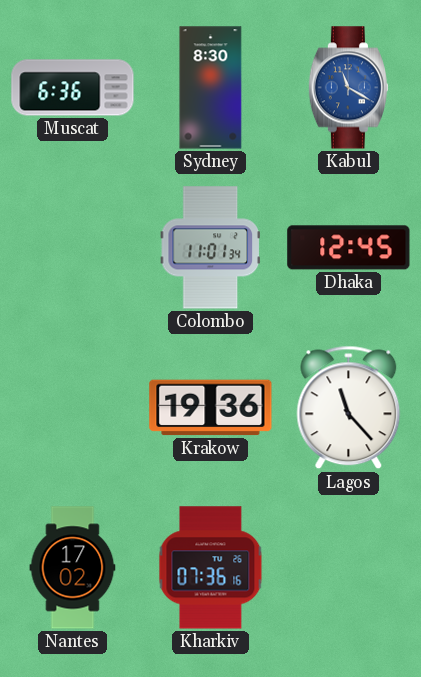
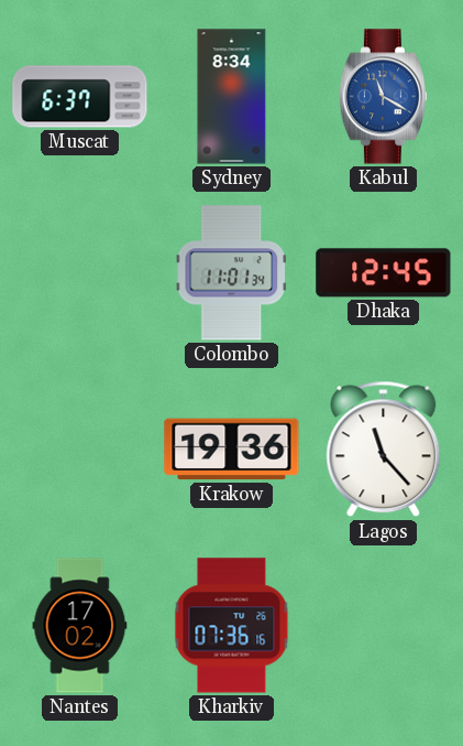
Muscat: 6:36 -> 6:37
Sydney: 8:30 -> 8:34
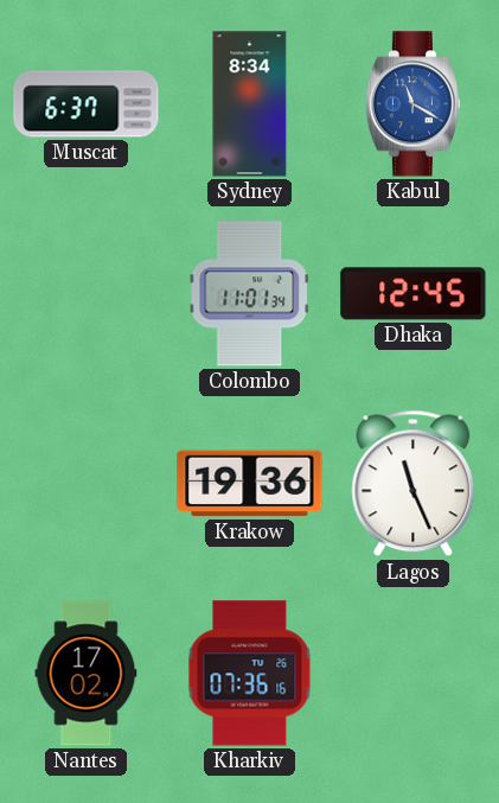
Lagos: 11:23 -> 11:26
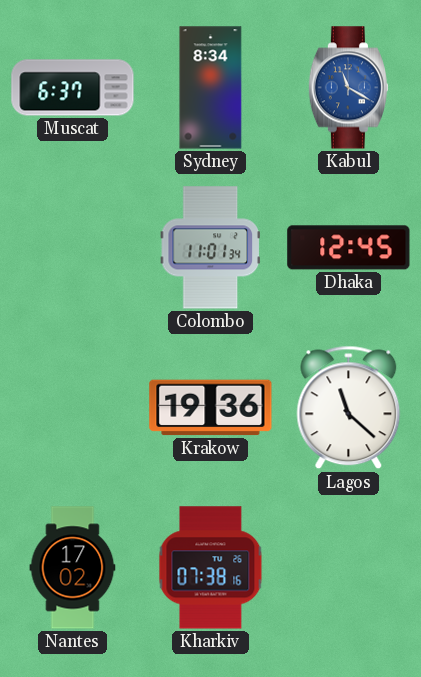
Lagos: 11:26 -> 11:22
Kharkiv: 07:36 -> 07:38
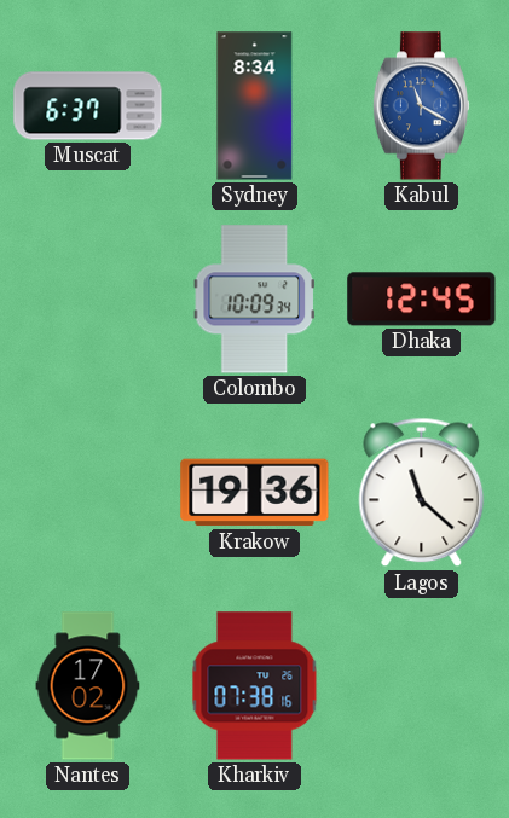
Colombo: 11:01 -> 10:09
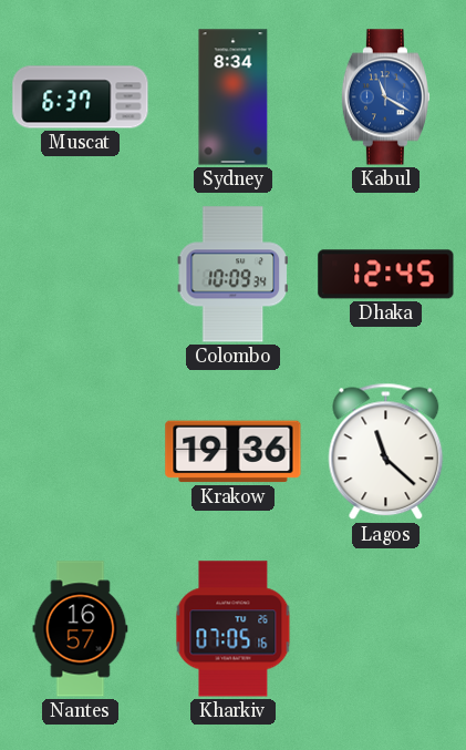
Nantes: 17:02 -> 16:57
Kharkiv: 07:38 -> 07:05
